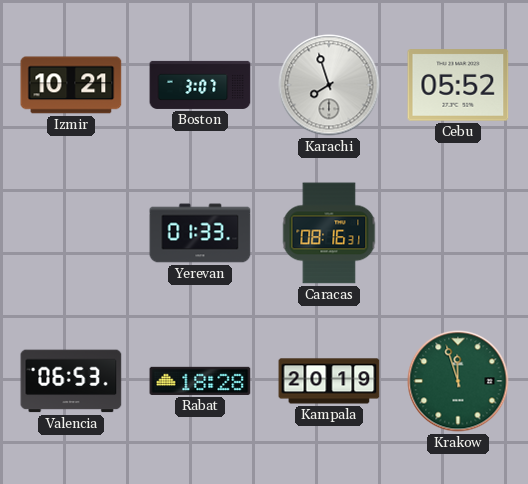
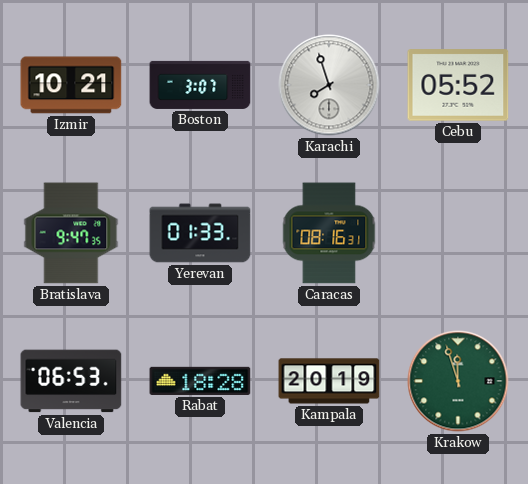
Bratislava: none -> 9:47
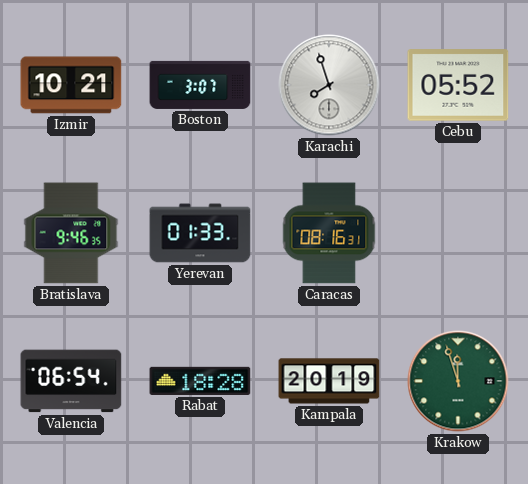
Bratislava: 9:47 -> 9:46
Valencia: 06:53 -> 06:54
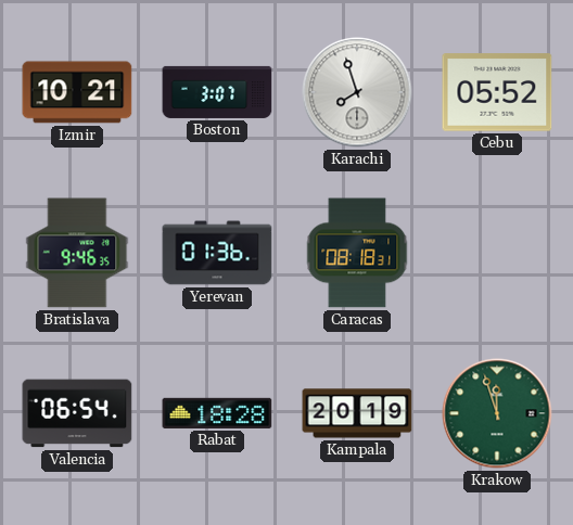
Yerevan: 01:33 -> 01:36
Caracas: 08:16 -> 08:18
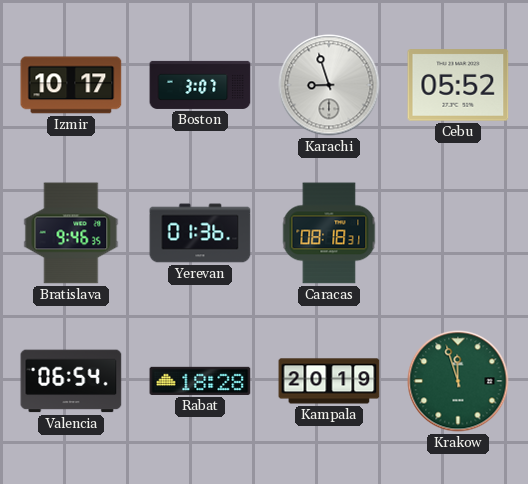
Izmir: 10:21 -> 10:17
Karachi: 7:57 -> 8:57
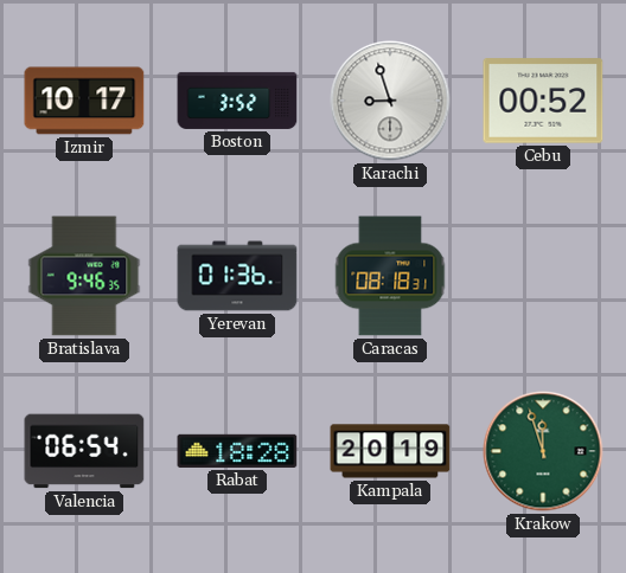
Boston: 3:07 -> 3:52
Cebu: 05:52 -> 00:52
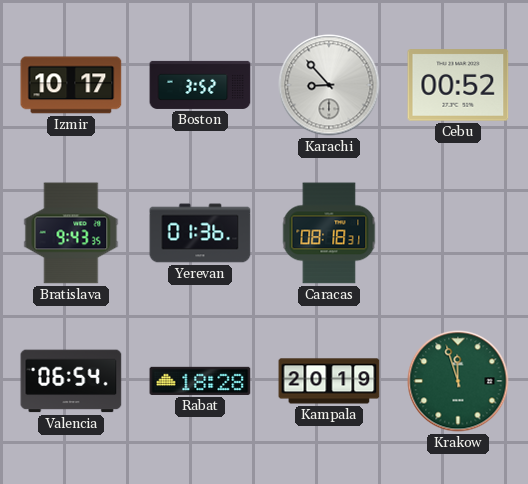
Karachi: 8:57 -> 8:53
Bratislava: 9:46 -> 9:43
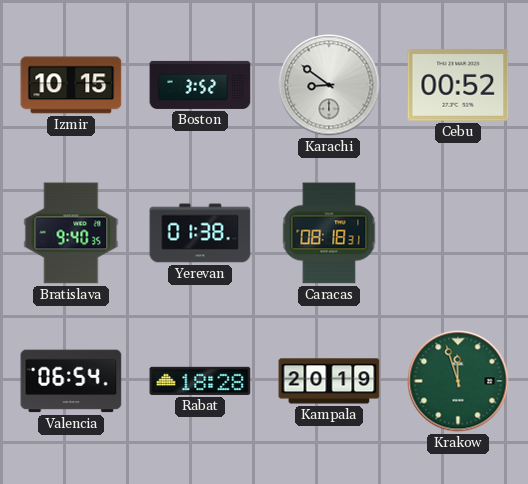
Izmir: 10:17 -> 10:15
Karachi: 8:53 -> 8:51
Bratislava: 9:43 -> 9:40
Yerevan: 01:36 -> 01:38
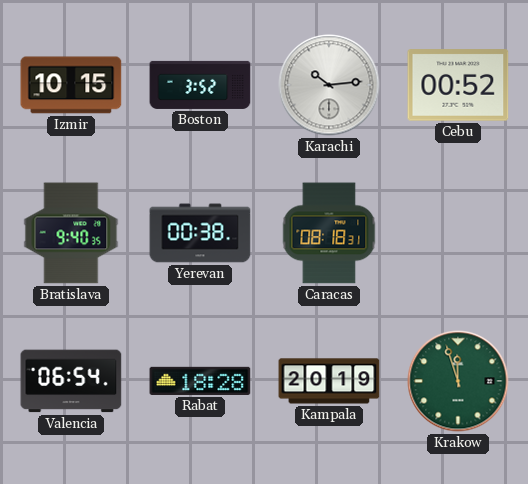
Karachi: 8:51 -> 10:14
Yerevan: 01:38 -> 00:38
